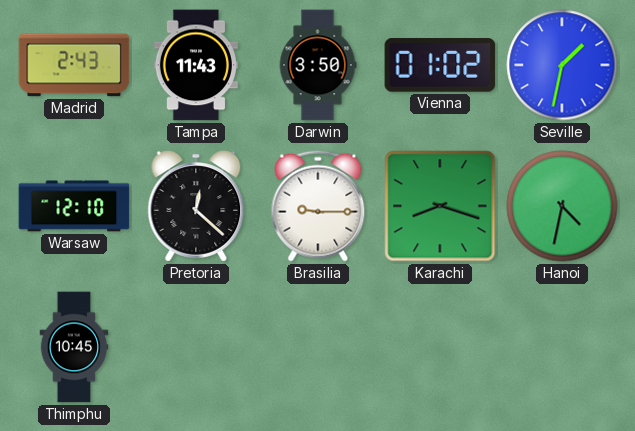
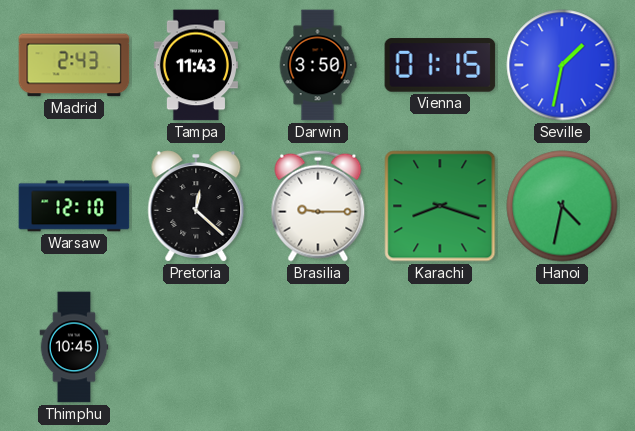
Vienna: 01:02 -> 01:15
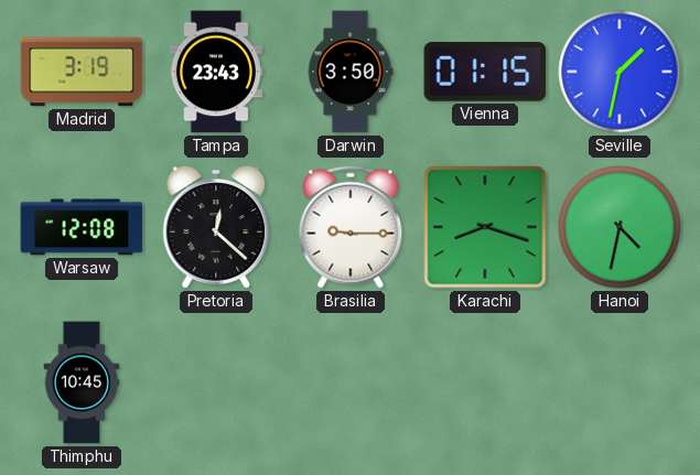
Madrid: 2:43 -> 3:19
Tampa: 11:43 -> 23:43
Warsaw: 12:10 -> 12:08
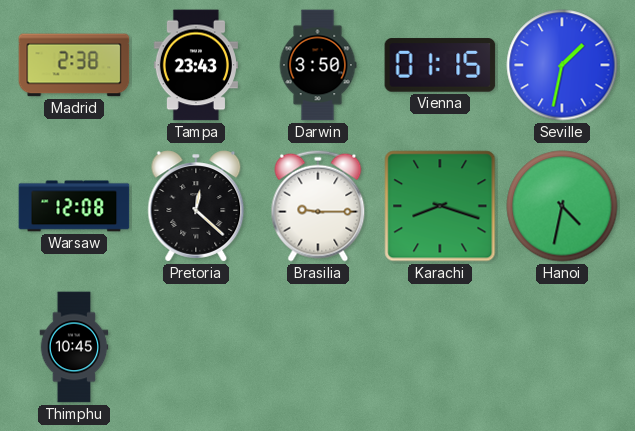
Madrid: 3:19 -> 2:38
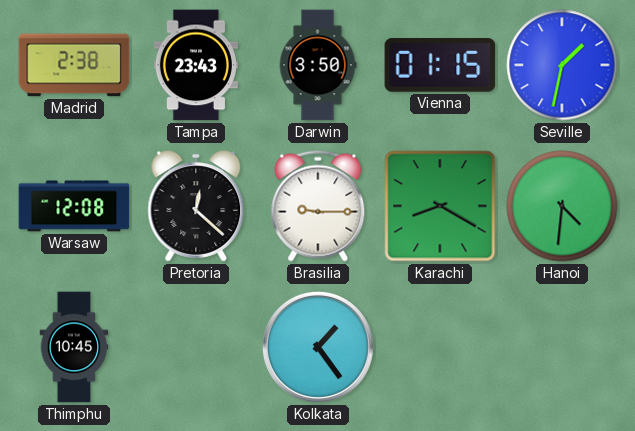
Karachi: 8:18 -> 8:20
Hanoi: 4:32 -> 4:31
Kolkata: none -> 1:24
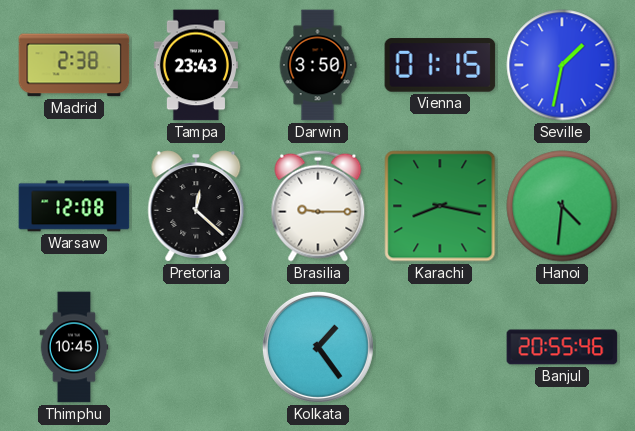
Karachi: 8:20 -> 8:17
Banjul: none -> 20:55
